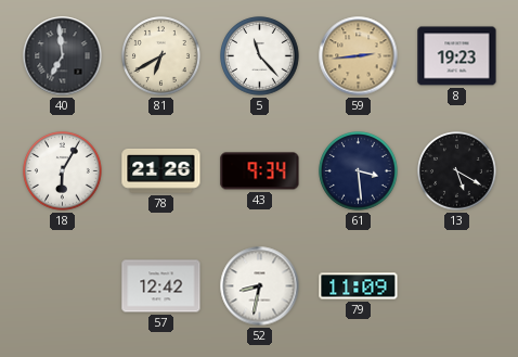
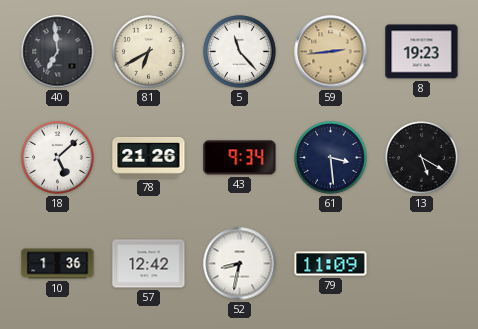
18: 6:05 -> 5:08
10: none -> 1:36
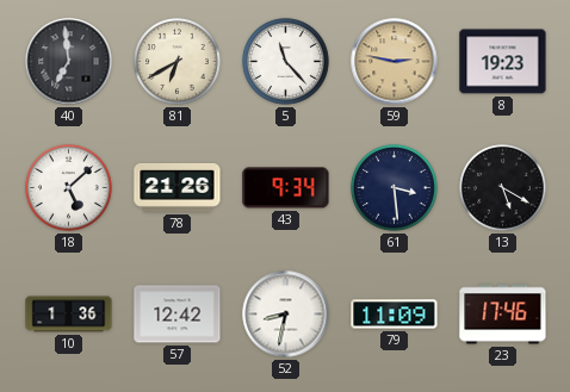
59: 2:44 -> 2:47
23: none -> 17:46
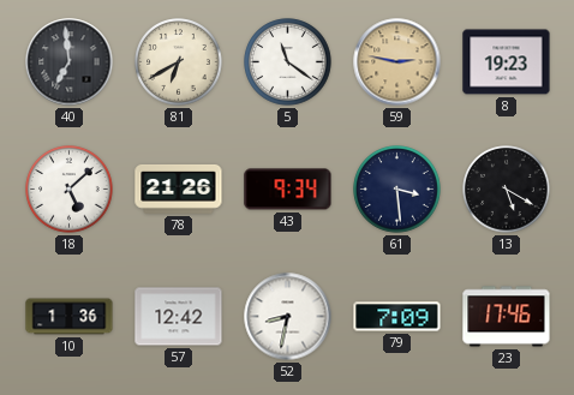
5: 11:23 -> 11:21
79: 11:09 -> 7:09
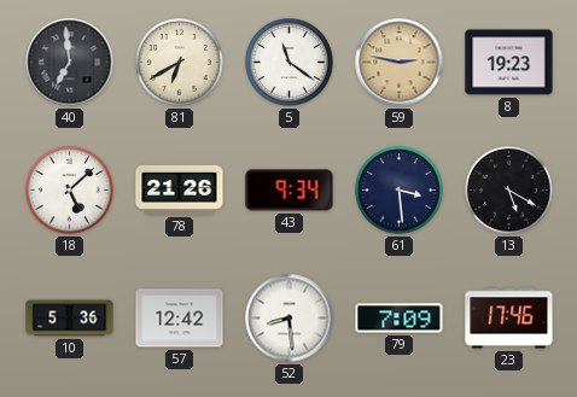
10: 1:36 -> 5:36
52: 8:32 -> 8:29
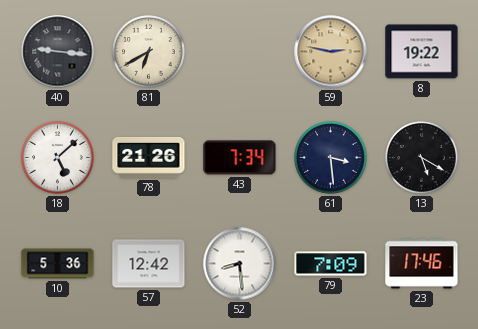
40: 6:59 -> 9:16
5: 11:21 -> none
8: 19:23 -> 19:22
43: 9:34 -> 7:34
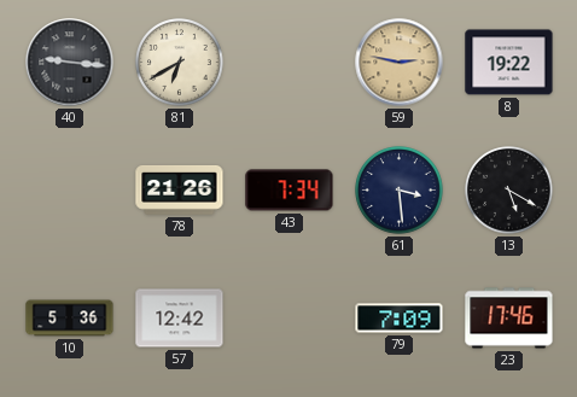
18: 5:08 -> none
52: 8:29 -> none
